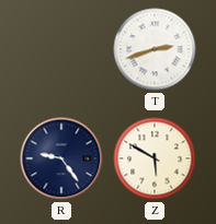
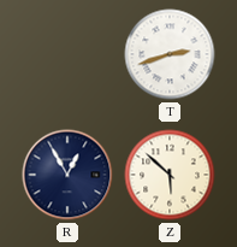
R: 9:24 -> 12:55
Z: 5:50 -> 5:52
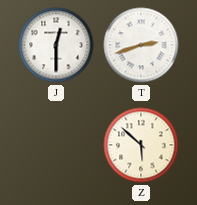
J: none -> 12:30
R: 12:55 -> none
